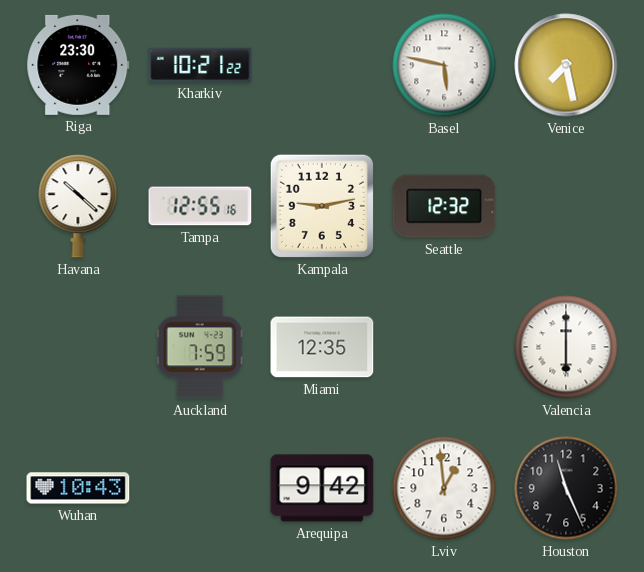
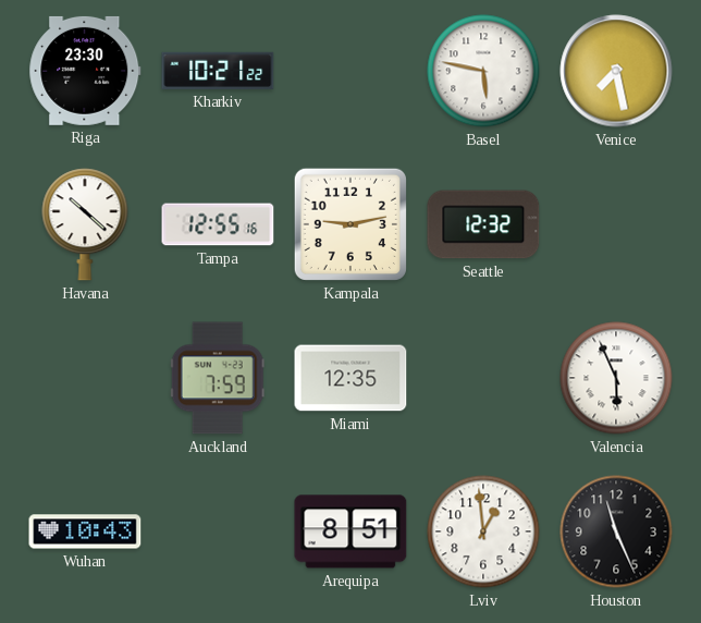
Valencia: 6:00 -> 5:56
Arequipa: 9:42 -> 8:51
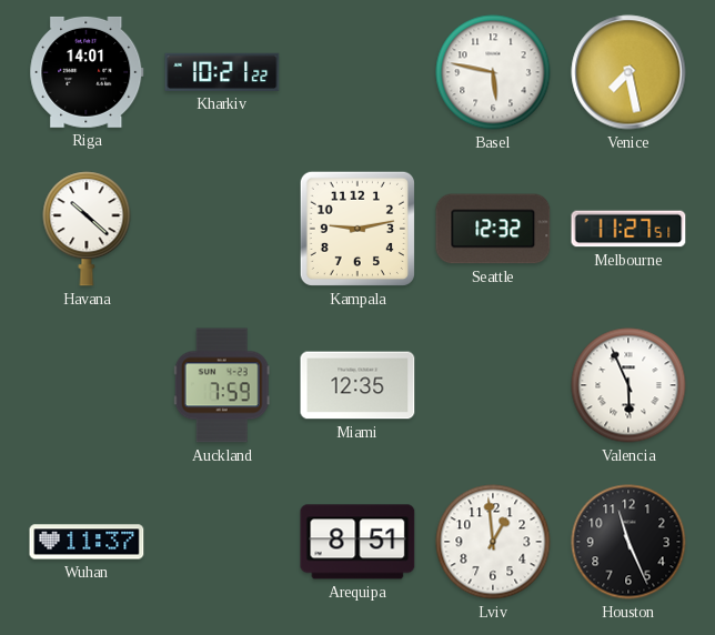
Riga: 23:30 -> 14:01
Tampa: 12:55 -> none
Melbourne: none -> 11:27
Wuhan: 10:43 -> 11:37
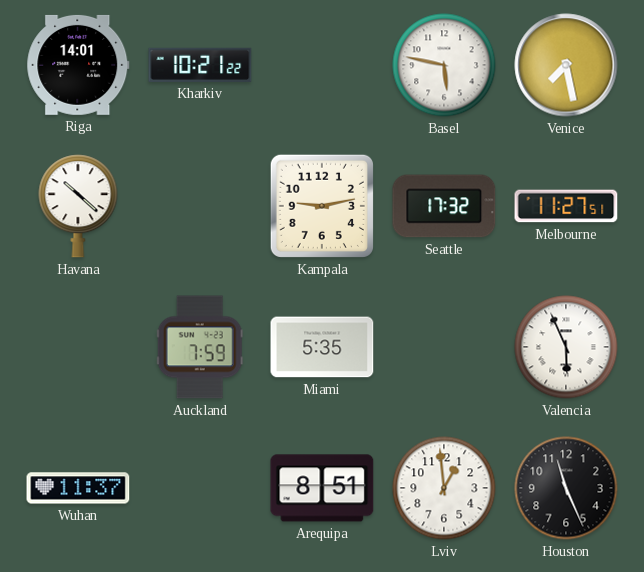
Seattle: 12:32 -> 17:32
Miami: 12:35 -> 5:35
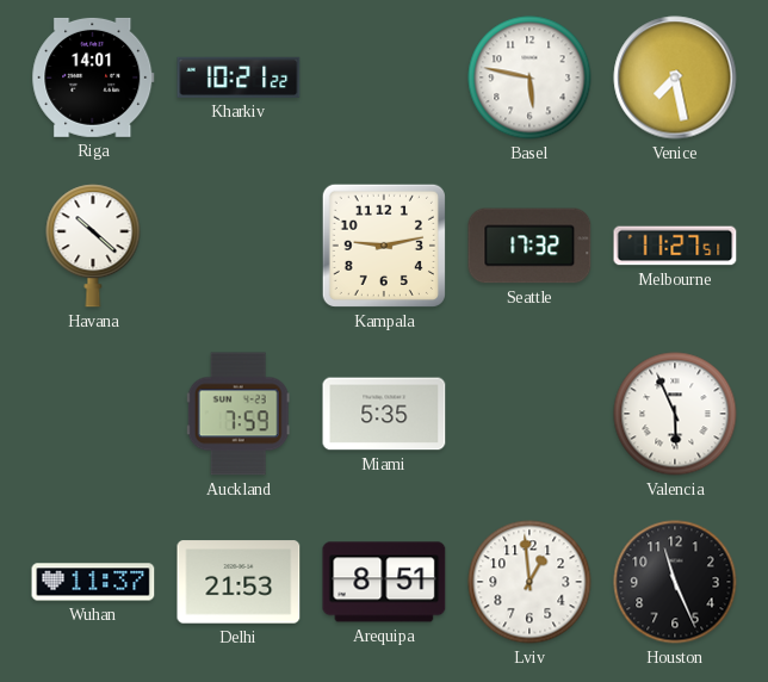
Delhi: none -> 21:53
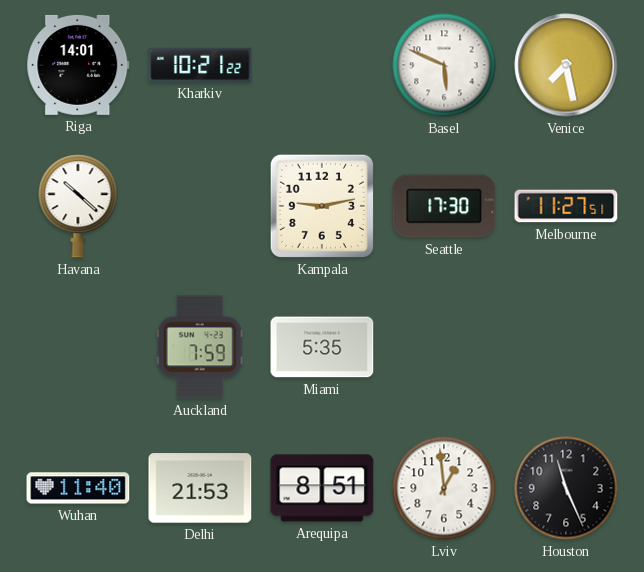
Basel: 5:47 -> 5:49
Seattle: 17:32 -> 17:30
Valencia: 5:56 -> none
Wuhan: 11:37 -> 11:40
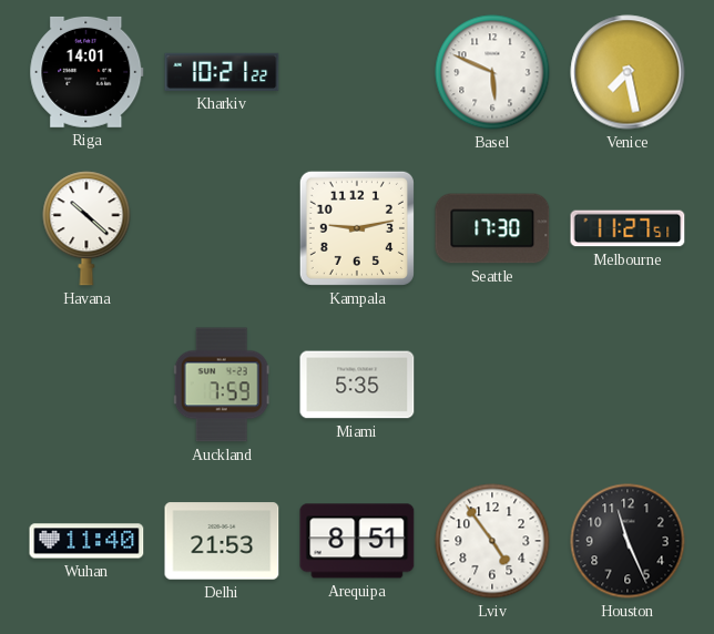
Lviv: 12:59 -> 4:54
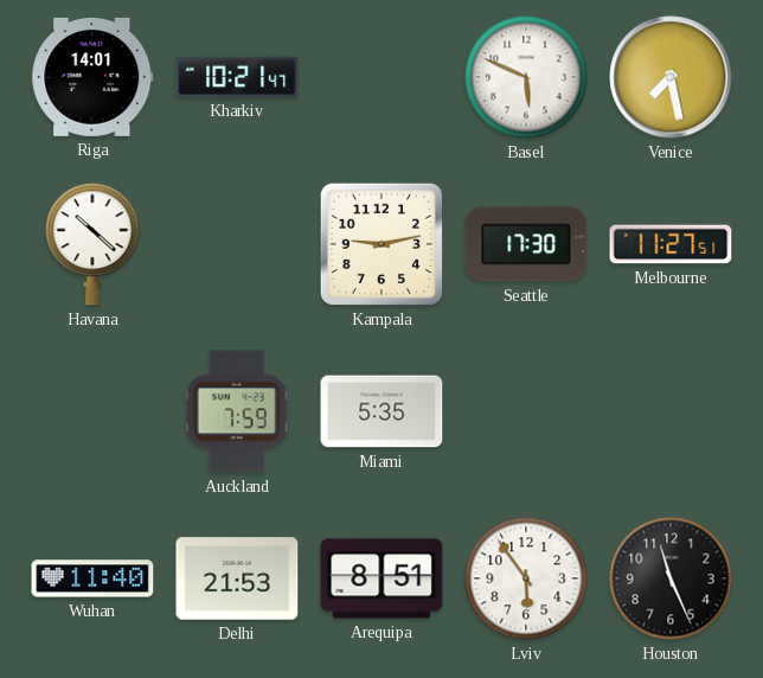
Kharkiv: 10:21:22 -> 10:21:47
Lviv: 4:54 -> 5:54
